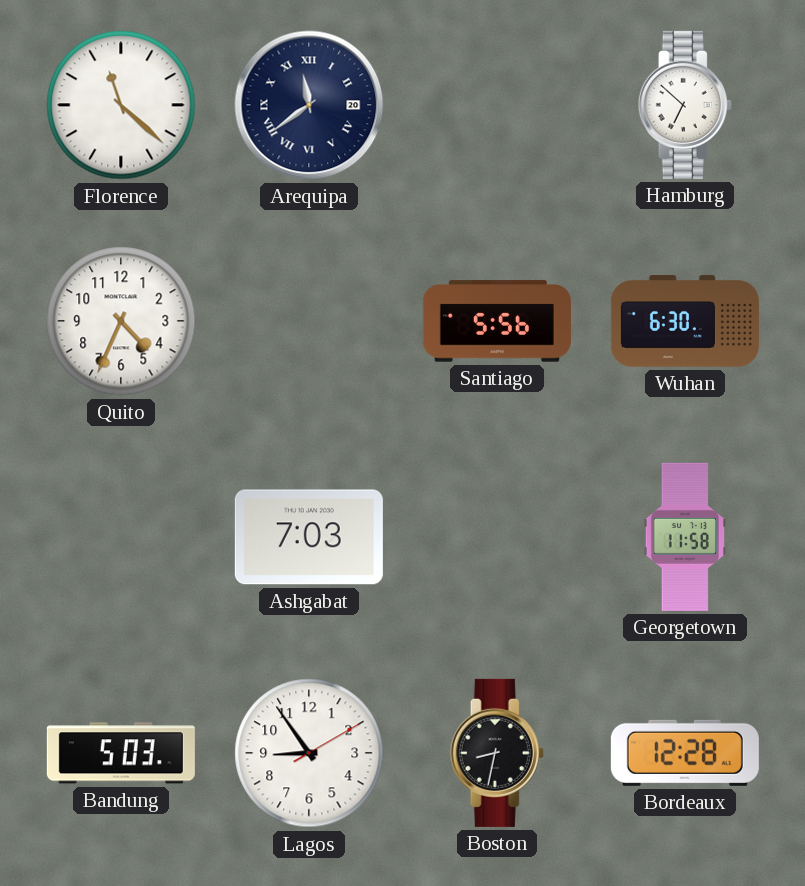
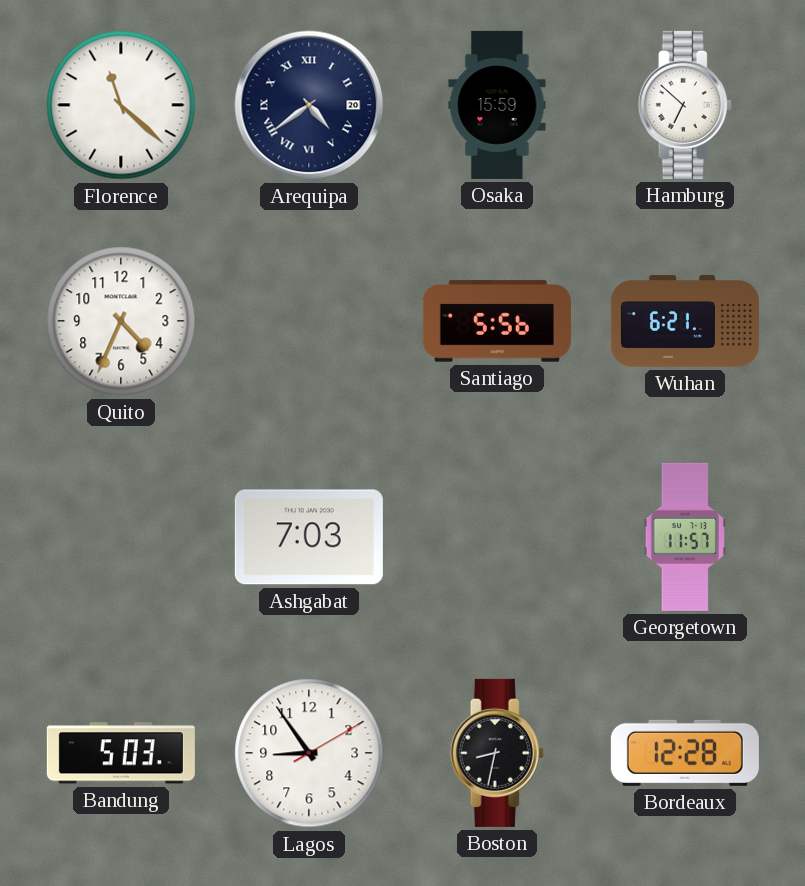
Arequipa: 11:39 -> 4:39
Osaka: none -> 15:59
Wuhan: 6:30 -> 6:21
Georgetown: 11:58 -> 11:57
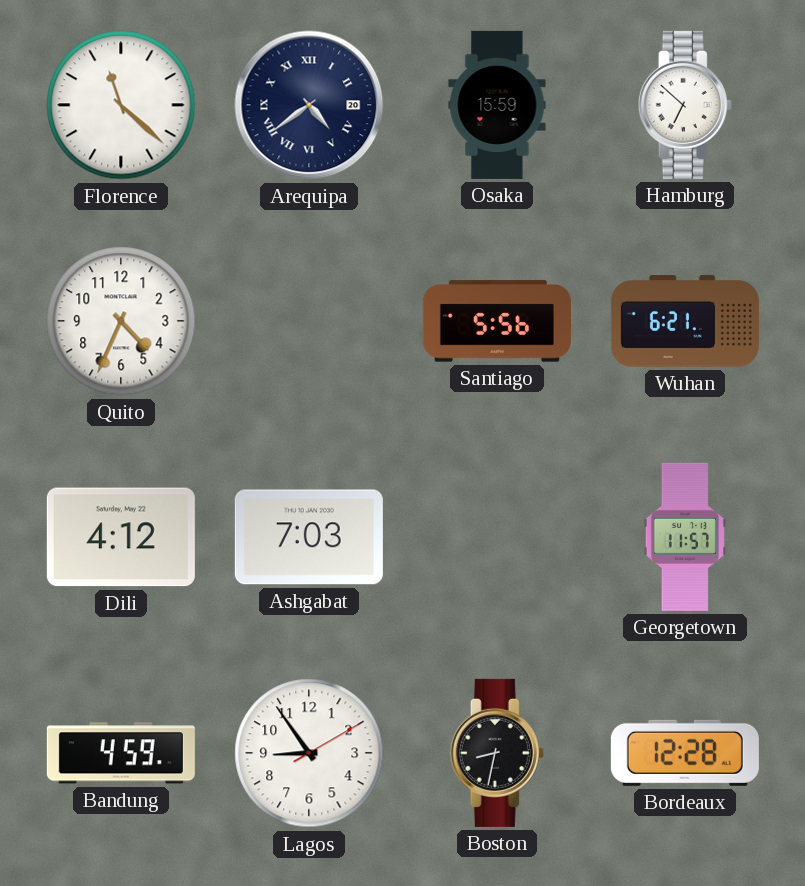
Dili: none -> 4:12
Bandung: 5:03 -> 4:59
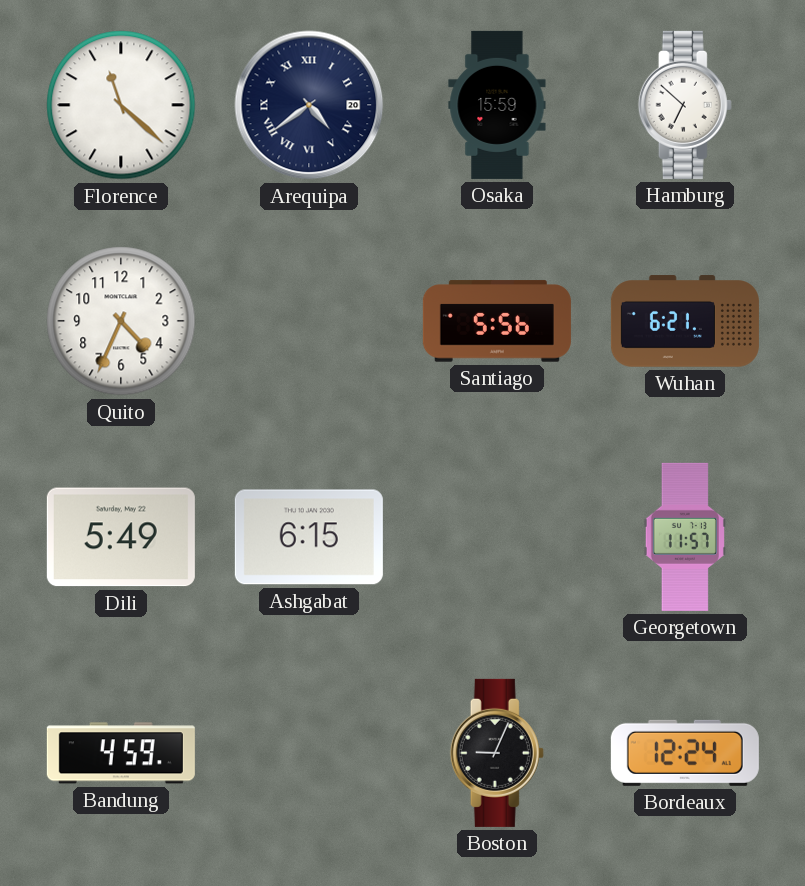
Dili: 4:12 -> 5:49
Ashgabat: 7:03 -> 6:15
Lagos: 8:54 -> none
Boston: 8:32 -> 9:04
Bordeaux: 12:28 -> 12:24
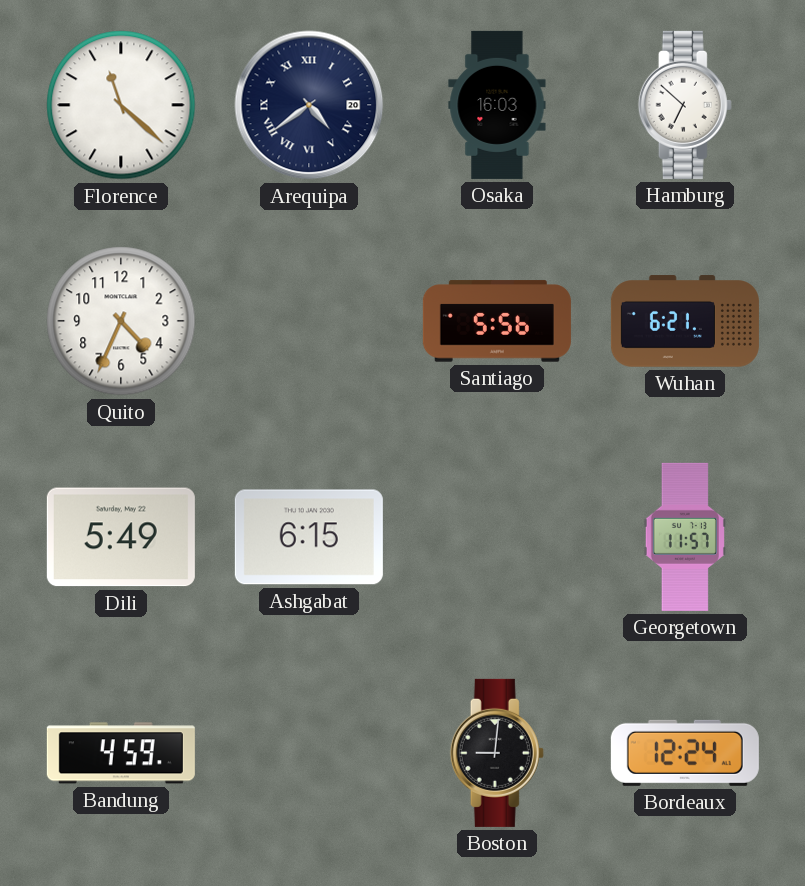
Osaka: 15:59 -> 16:03
Boston: 9:04 -> 9:01
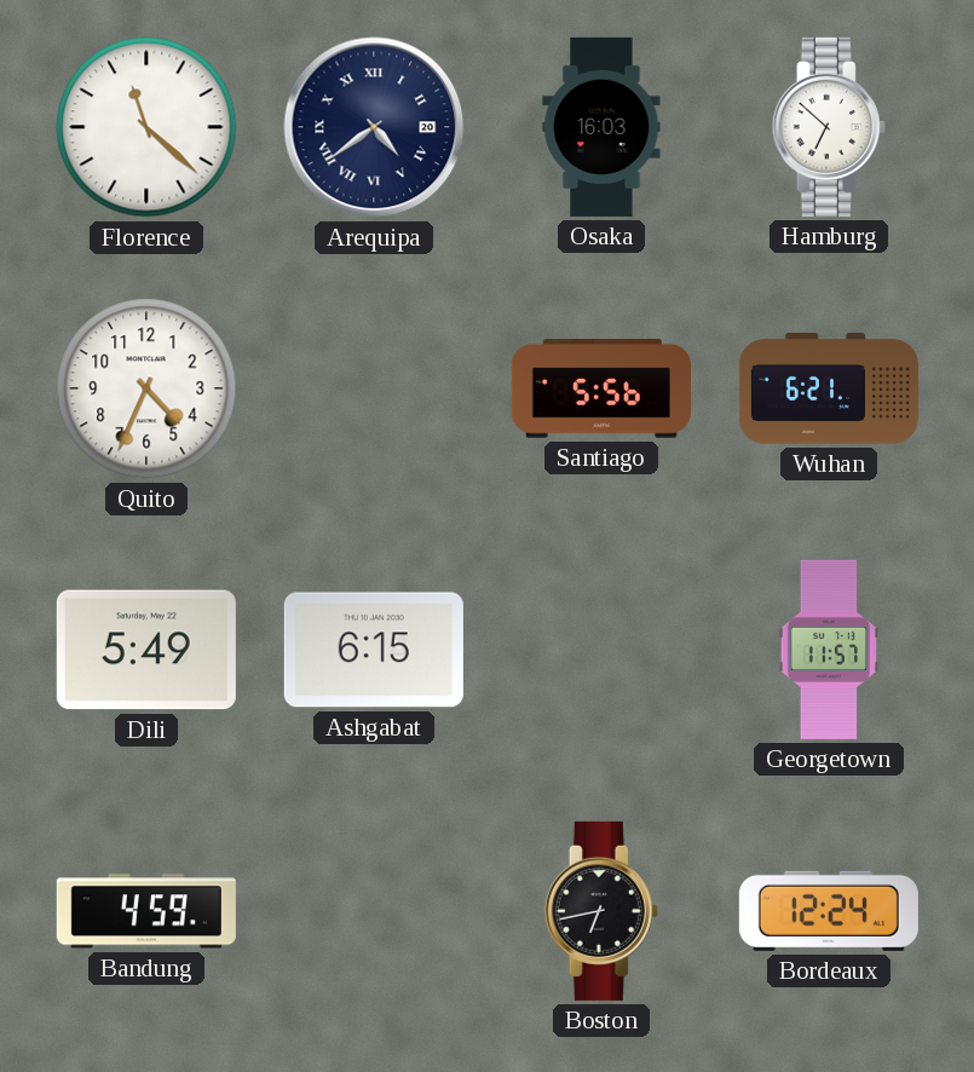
Boston: 9:01 -> 6:43
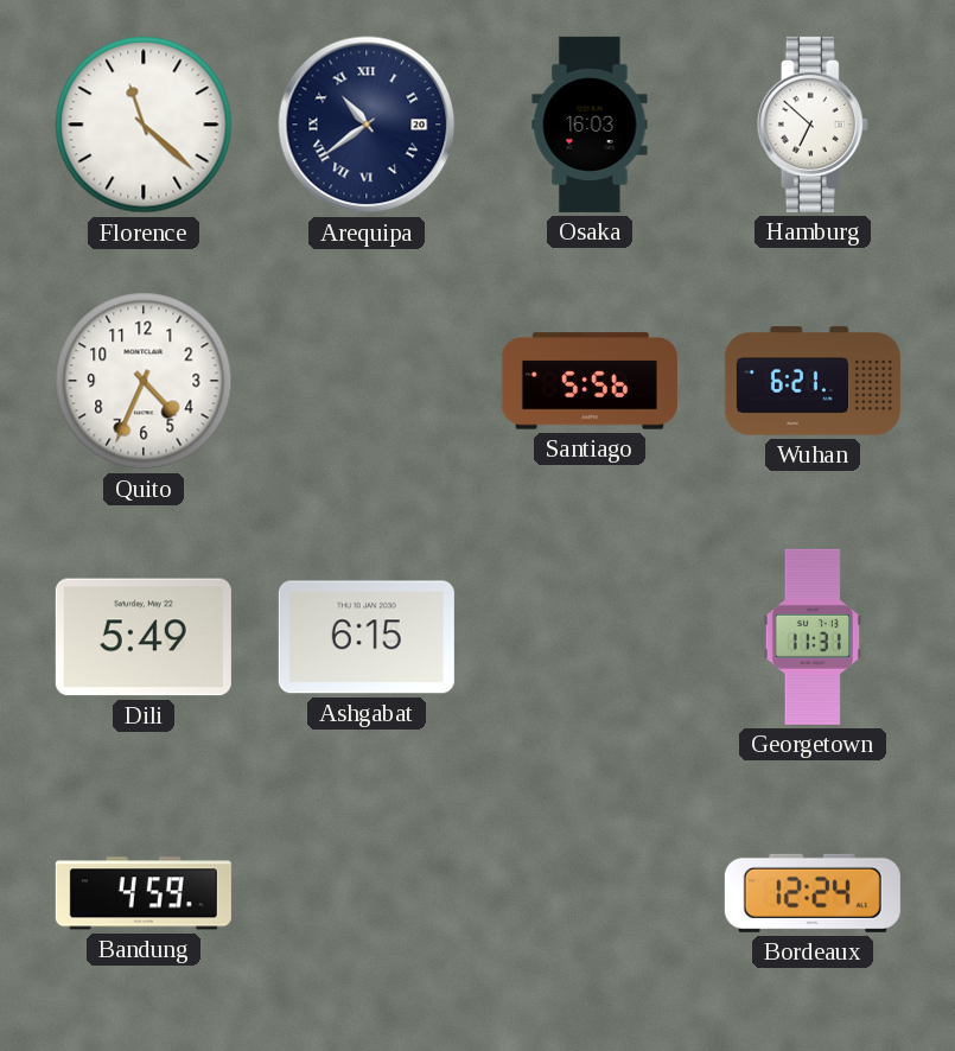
Arequipa: 4:39 -> 10:39
Georgetown: 11:57 -> 11:31
Boston: 6:43 -> none
